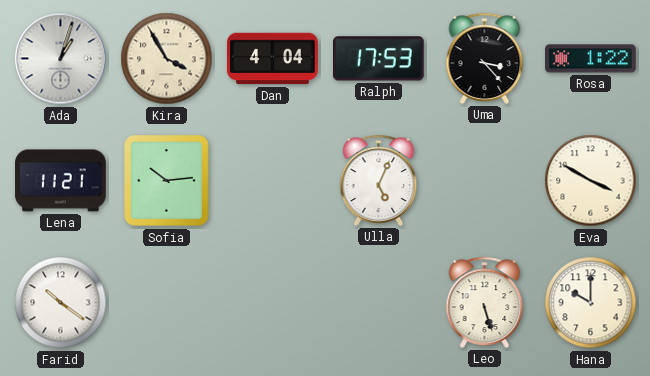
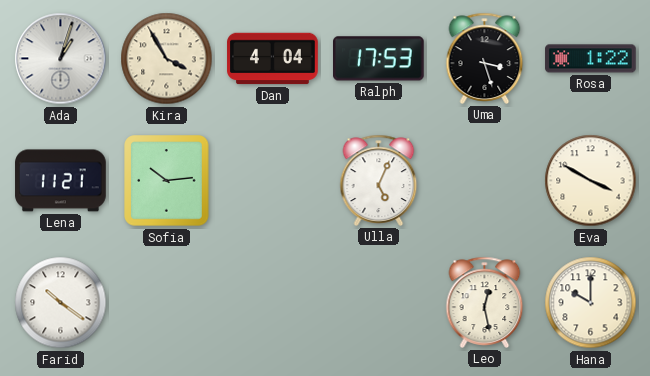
Uma: 3:23 -> 3:27
Leo: 5:27 -> 12:28
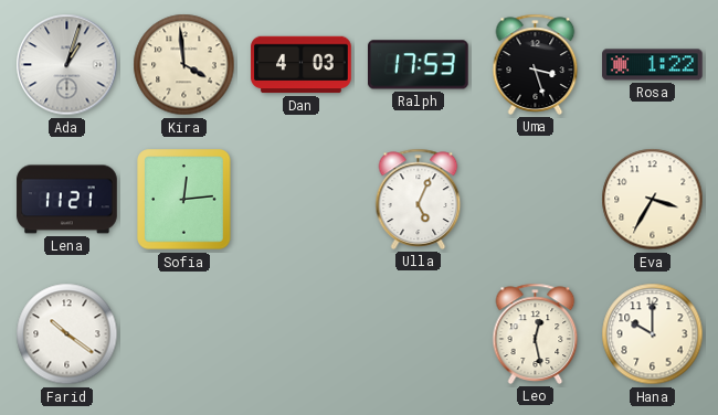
Kira: 3:55 -> 3:59
Dan: 4:04 -> 4:03
Sofia: 10:14 -> 12:14
Eva: 3:50 -> 3:35
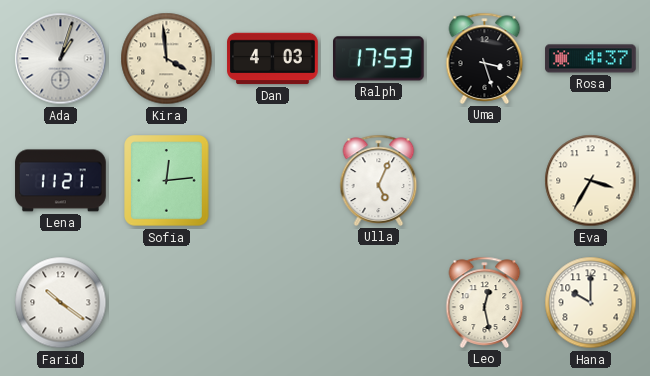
Rosa: 1:22 -> 4:37
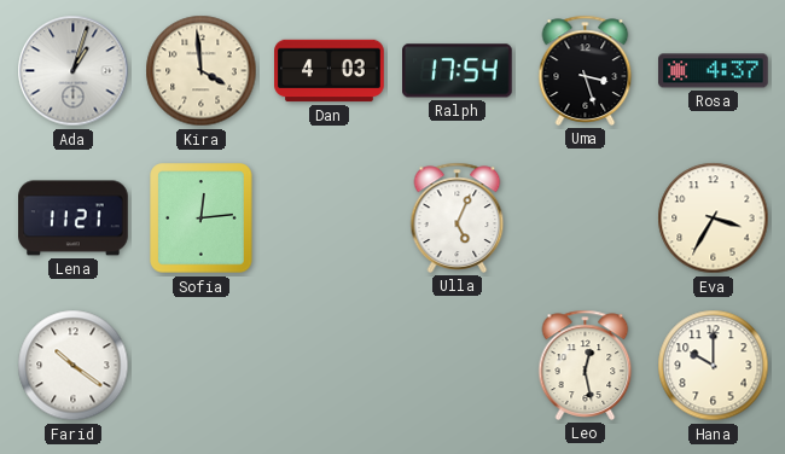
Ralph: 17:53 -> 17:54
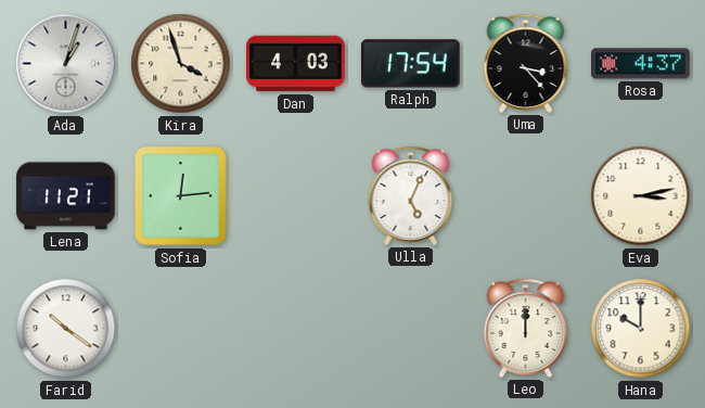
Kira: 3:59 -> 3:57
Uma: 3:27 -> 3:23
Eva: 3:35 -> 3:13
Leo: 12:28 -> 12:00
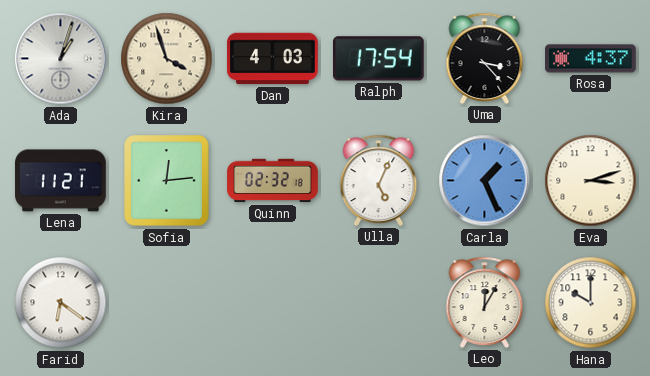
Quinn: none -> 02:32
Carla: none -> 1:26
Eva: 3:13 -> 3:12
Farid: 10:21 -> 6:21
Leo: 12:00 -> 12:05
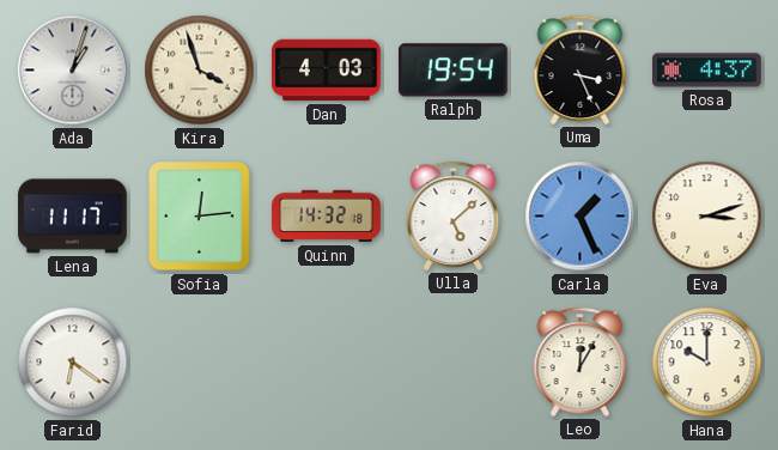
Ralph: 17:54 -> 19:54
Uma: 3:23 -> 3:26
Lena: 11:21 -> 11:17
Quinn: 02:32 -> 14:32
Ulla: 5:04 -> 5:08
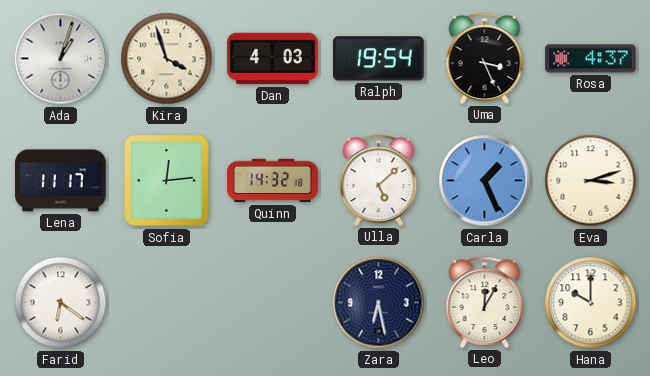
Zara: none -> 6:28
